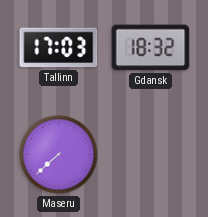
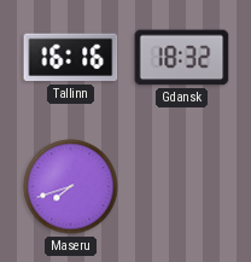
Tallinn: 17:03 -> 16:16
Maseru: 7:38 -> 7:42
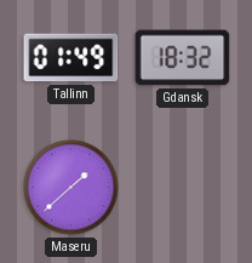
Tallinn: 16:16 -> 01:49
Maseru: 7:42 -> 1:38
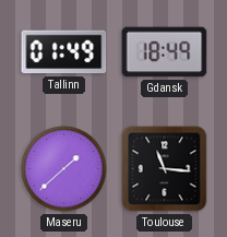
Gdansk: 18:32 -> 18:49
Toulouse: none -> 11:16
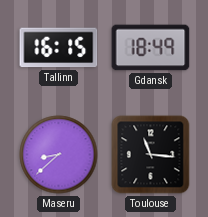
Tallinn: 01:49 -> 16:15
Maseru: 1:38 -> 8:38
